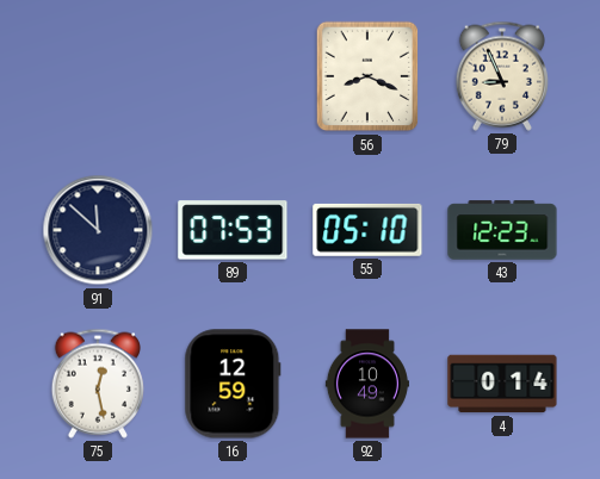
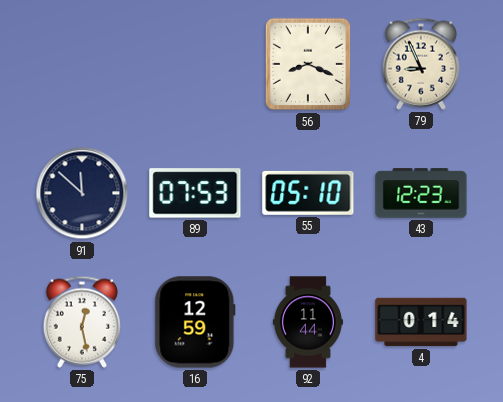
92: 10:49 -> 11:44
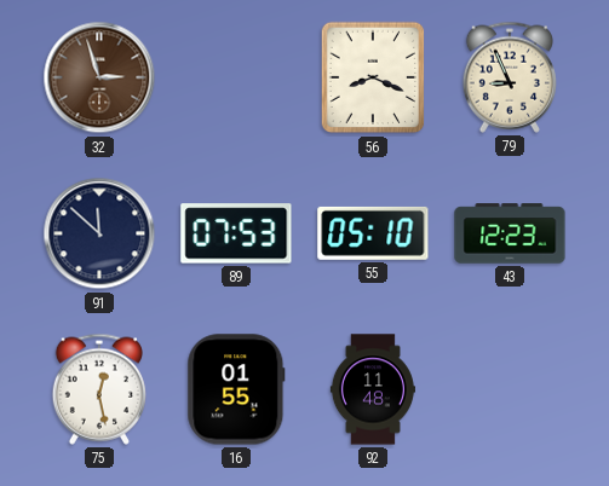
32: none -> 2:57
16: 12:59 -> 01:55
92: 11:44 -> 11:48
4: 0:14 -> none
